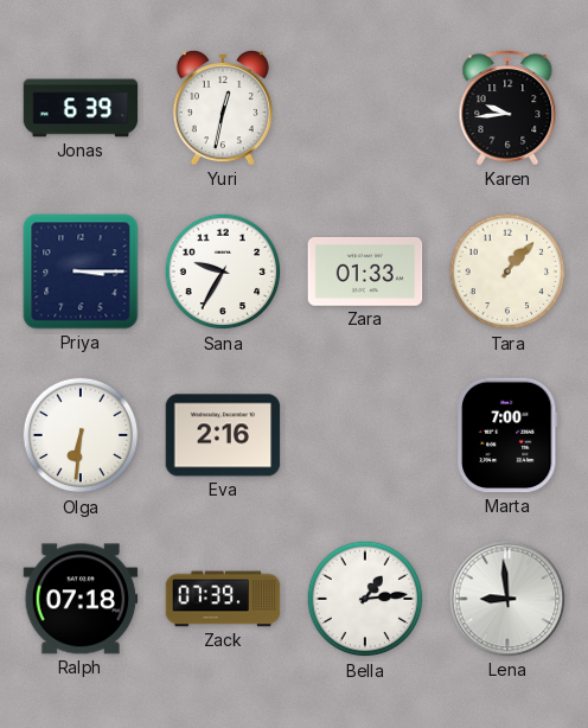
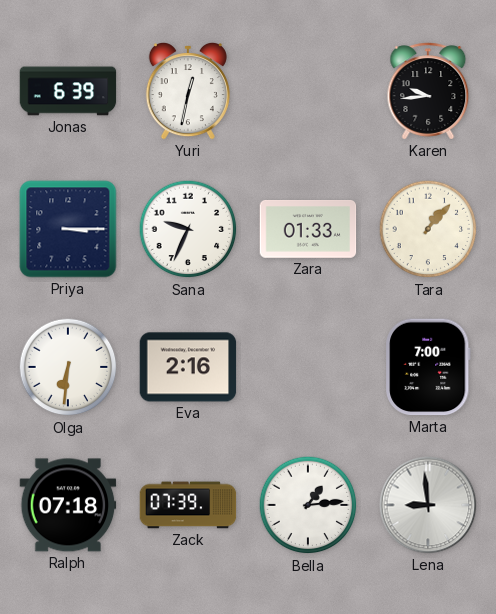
Sana: 9:35 -> 9:34
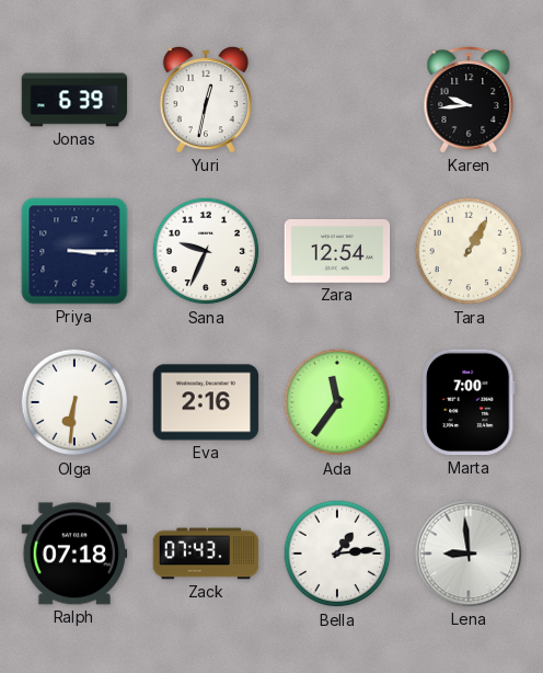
Zara: 01:33 -> 12:54
Tara: 1:07 -> 1:05
Ada: none -> 11:36
Zack: 07:39 -> 07:43
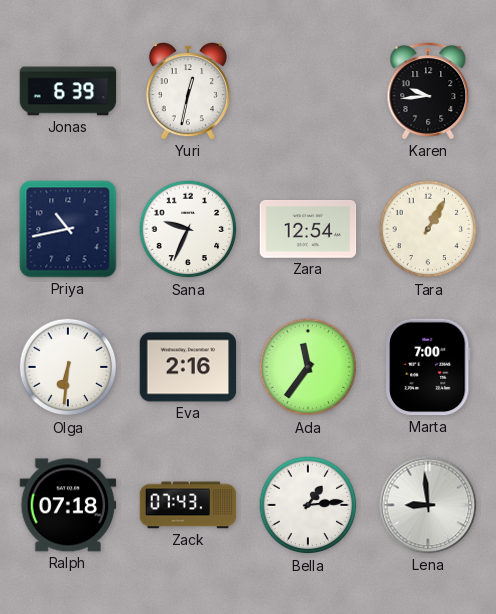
Priya: 3:15 -> 10:43
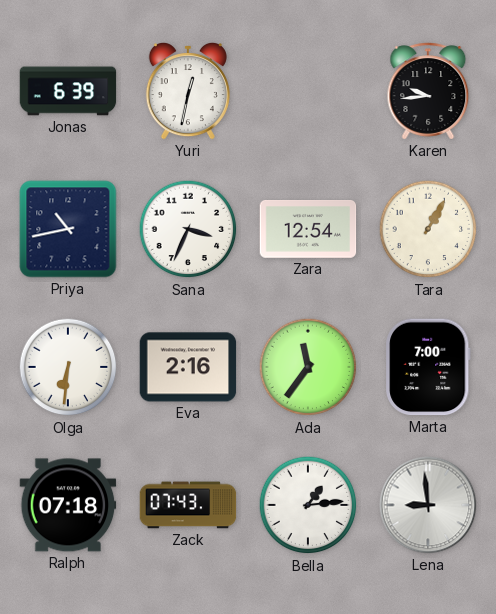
Sana: 9:34 -> 3:34
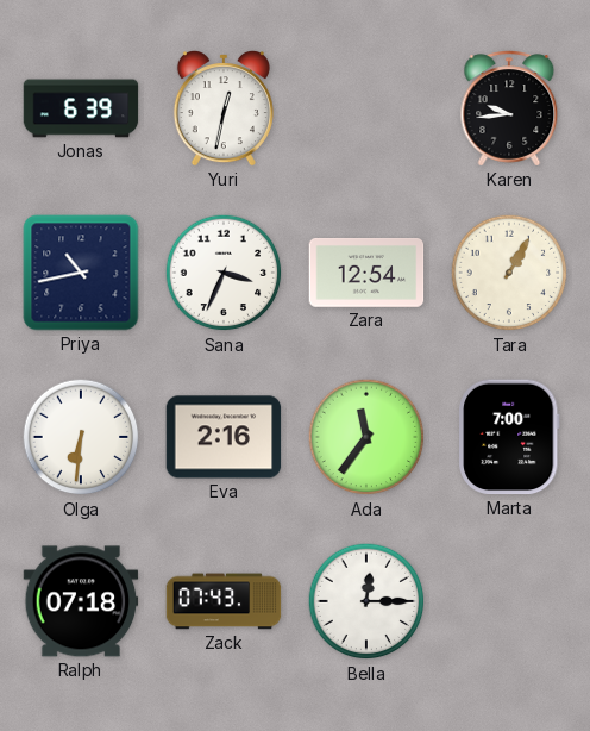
Bella: 1:14 -> 12:15
Lena: 8:59 -> none
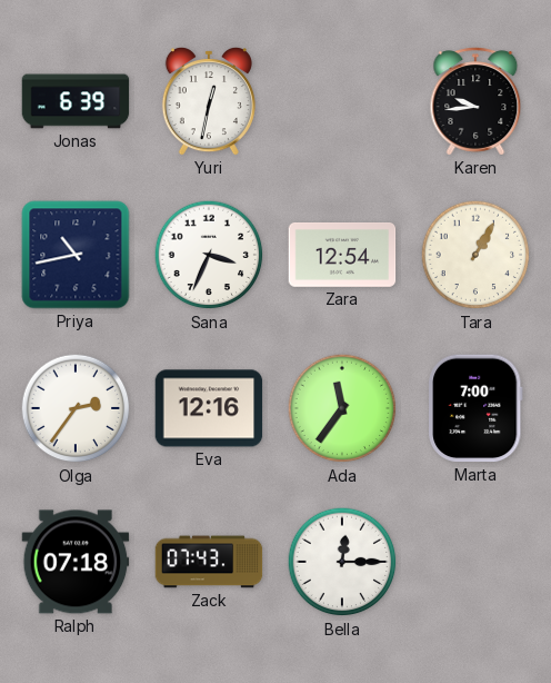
Olga: 6:31 -> 2:36
Eva: 2:16 -> 12:16
